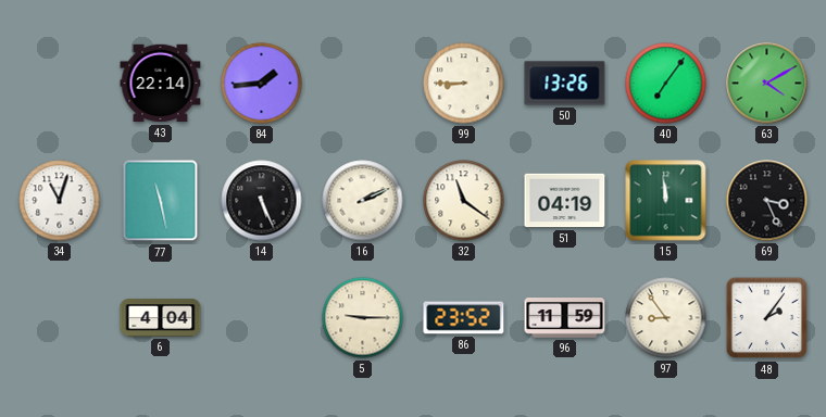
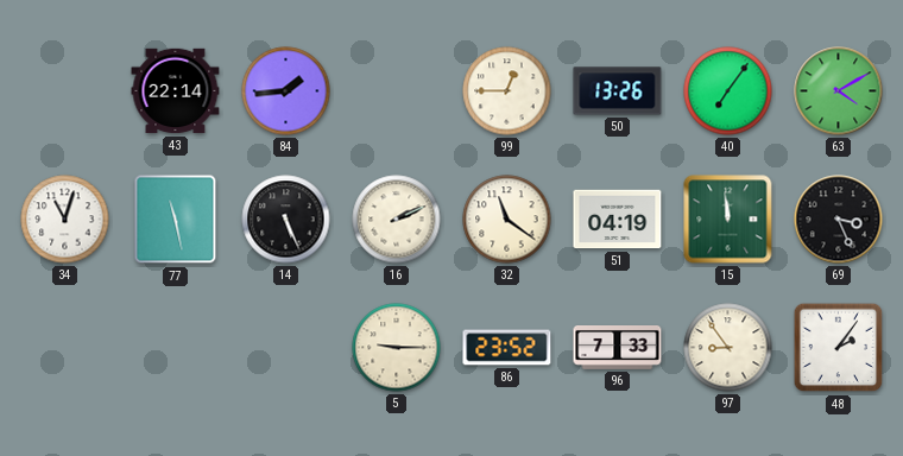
99: 8:45 -> 12:45
6: 4:04 -> none
96: 11:59 -> 7:33
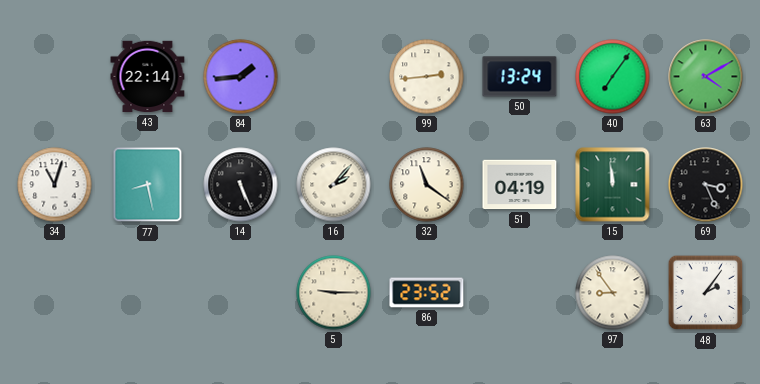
99: 12:45 -> 2:44
50: 13:26 -> 13:24
77: 11:28 -> 8:28
16: 2:11 -> 2:07
96: 7:33 -> none
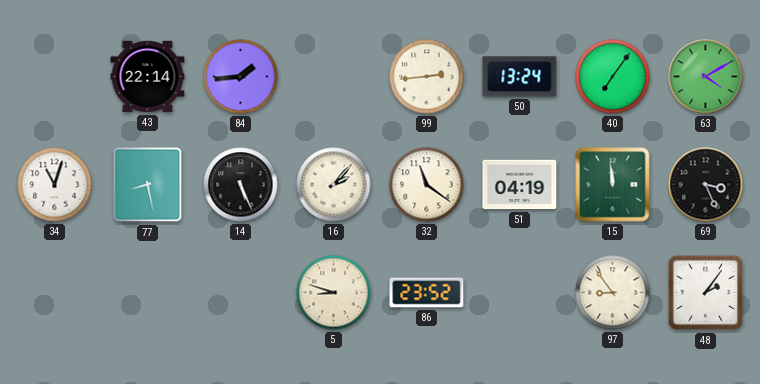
5: 9:15 -> 8:48
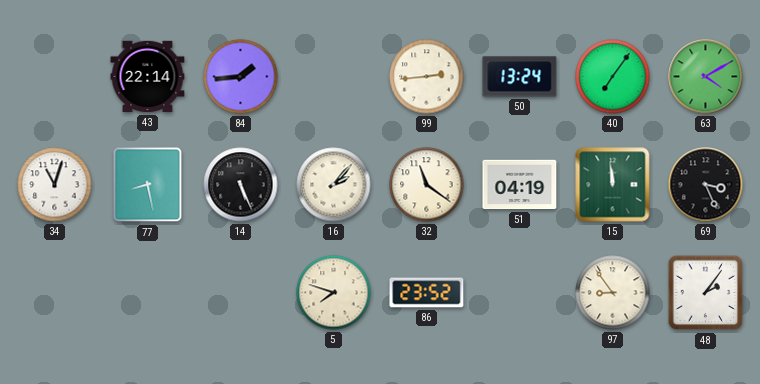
5: 8:48 -> 7:48
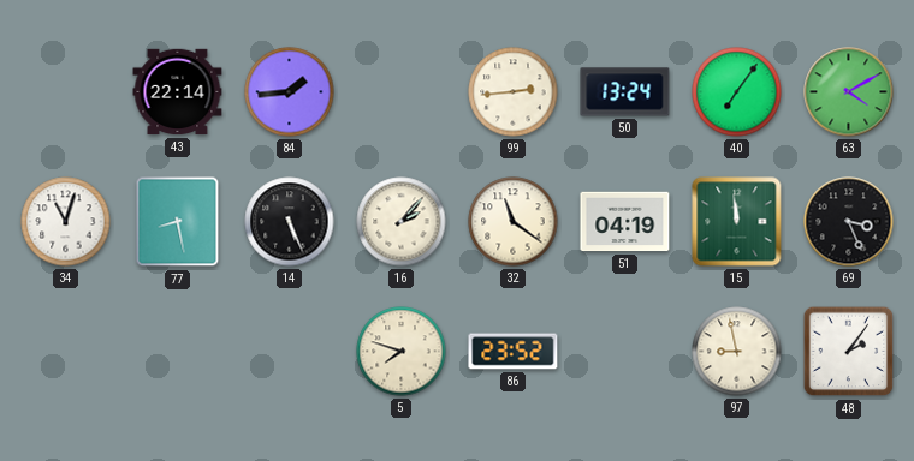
97: 8:54 -> 8:58
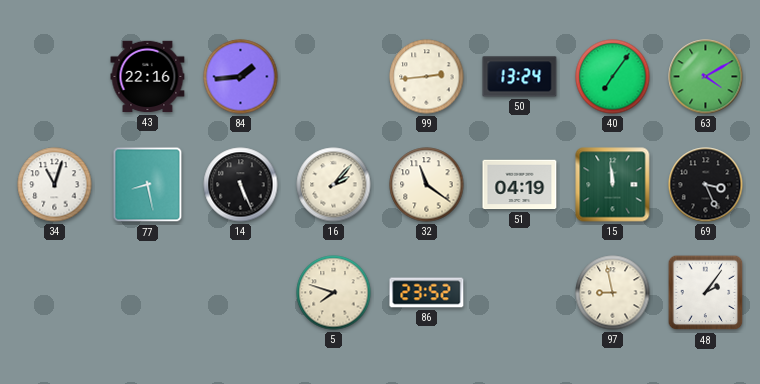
43: 22:14 -> 22:16
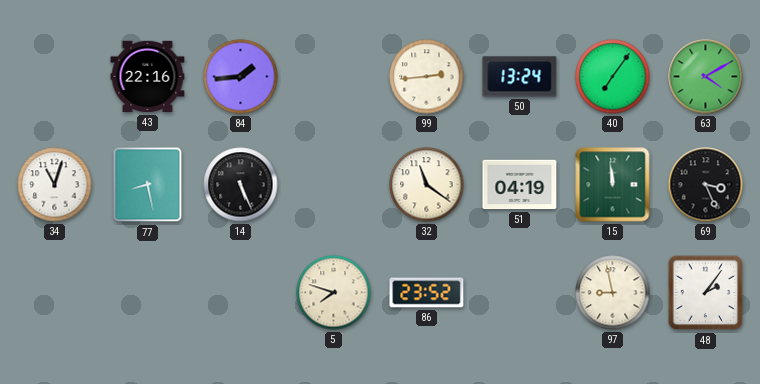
16: 2:07 -> none
